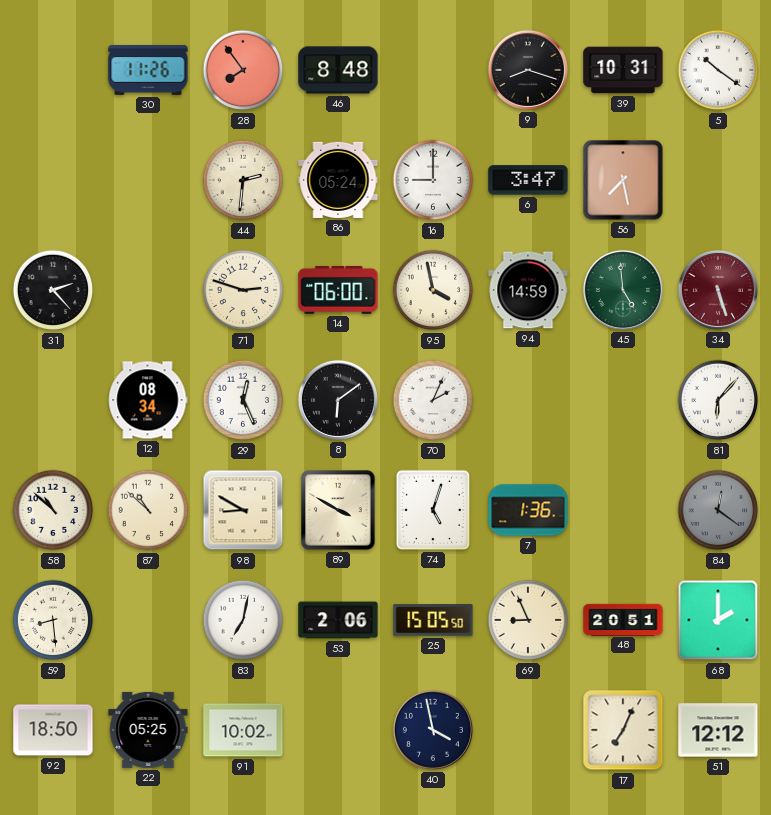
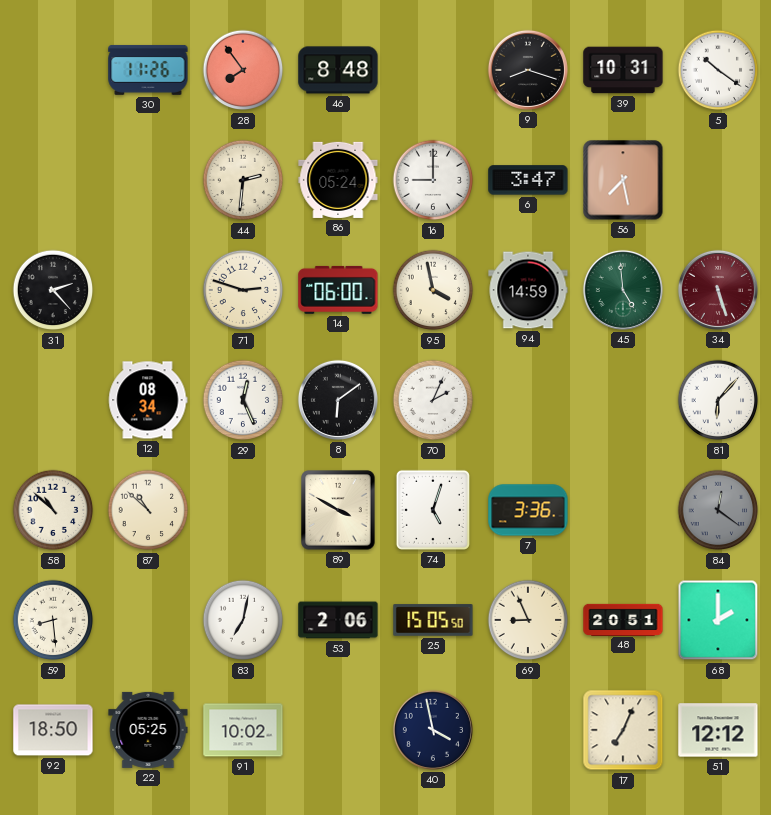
98: 8:50 -> none
7: 1:36 -> 3:36
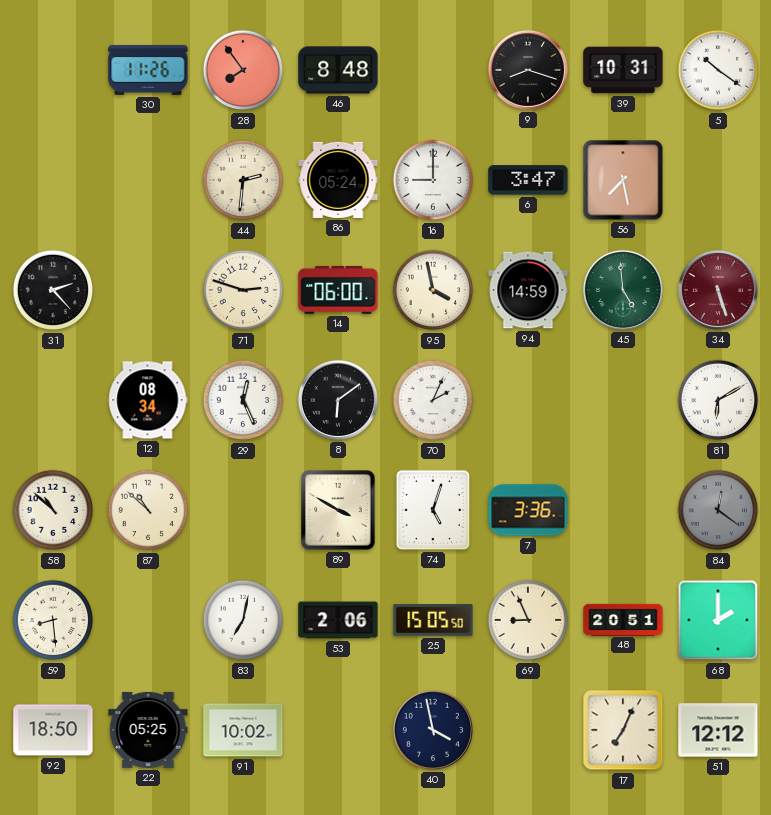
81: 6:07 -> 6:10
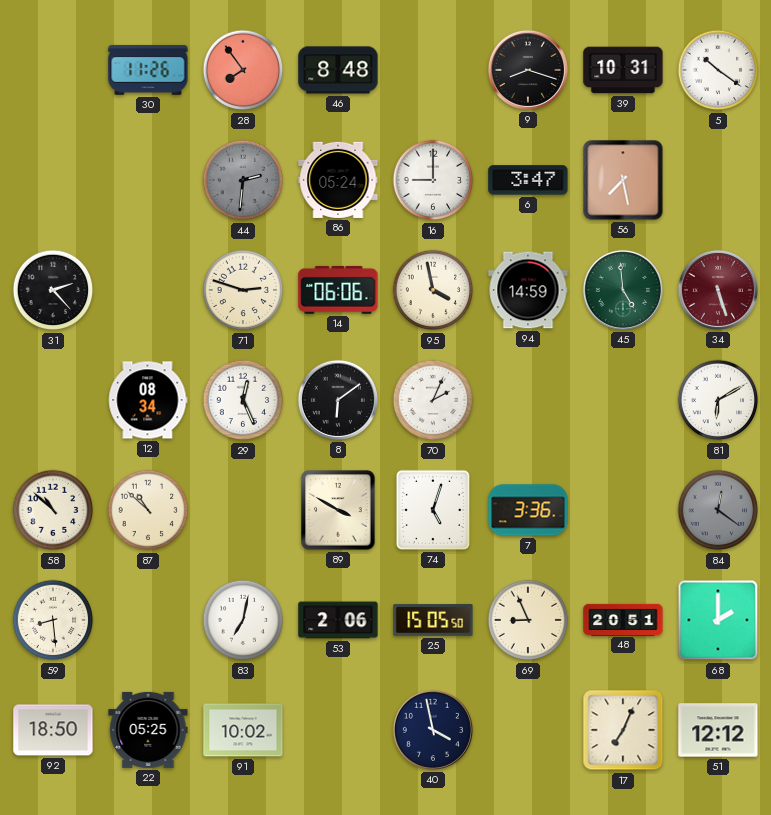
44 dial: cream -> grey
14: 06:00 -> 06:06
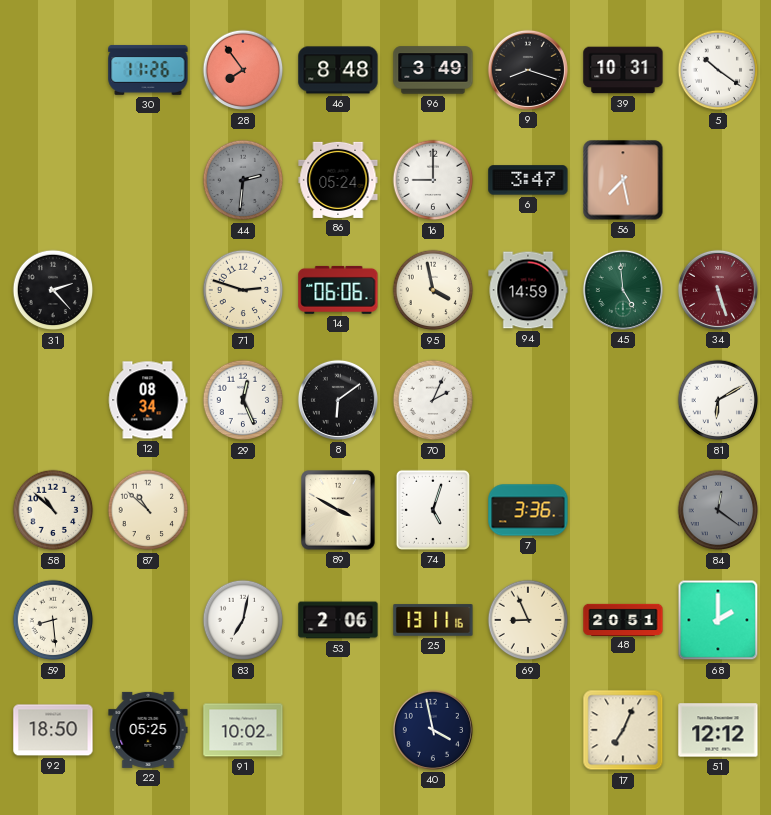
96: none -> 3:49
25: 15:05 -> 13:11
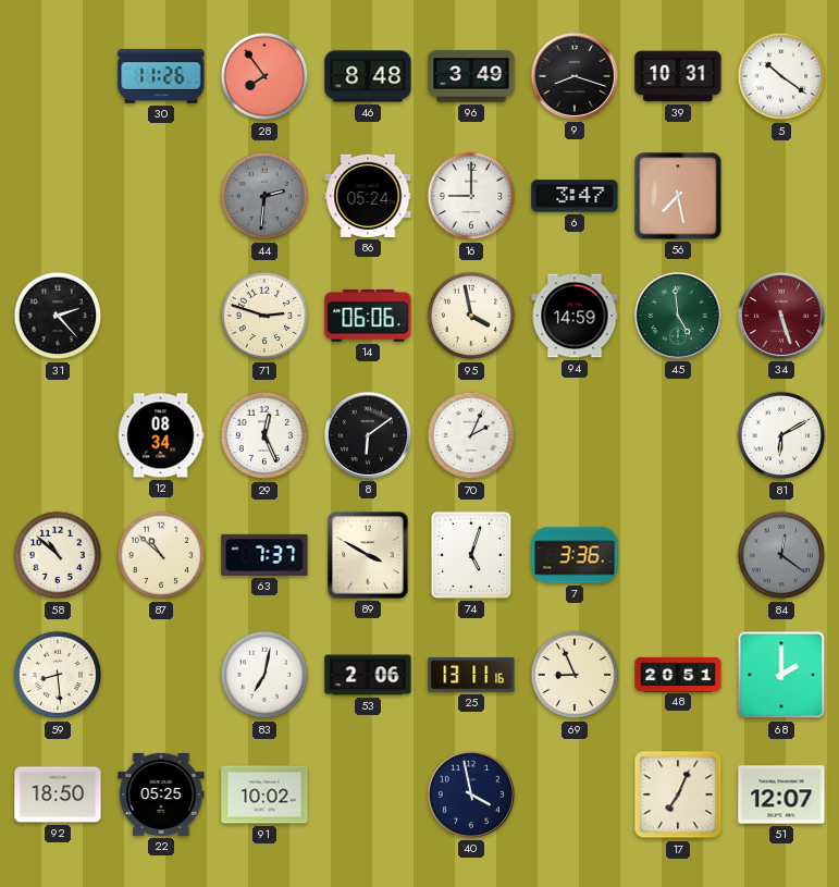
63: none -> 7:37
51: 12:12 -> 12:07
